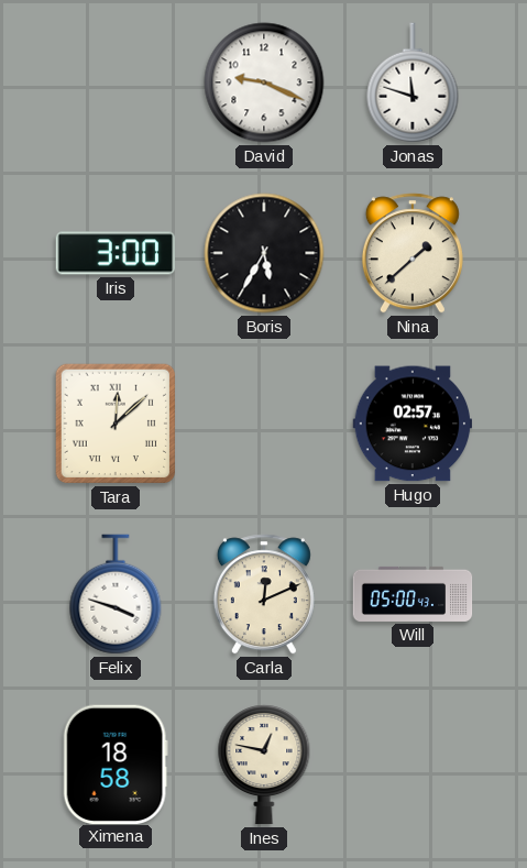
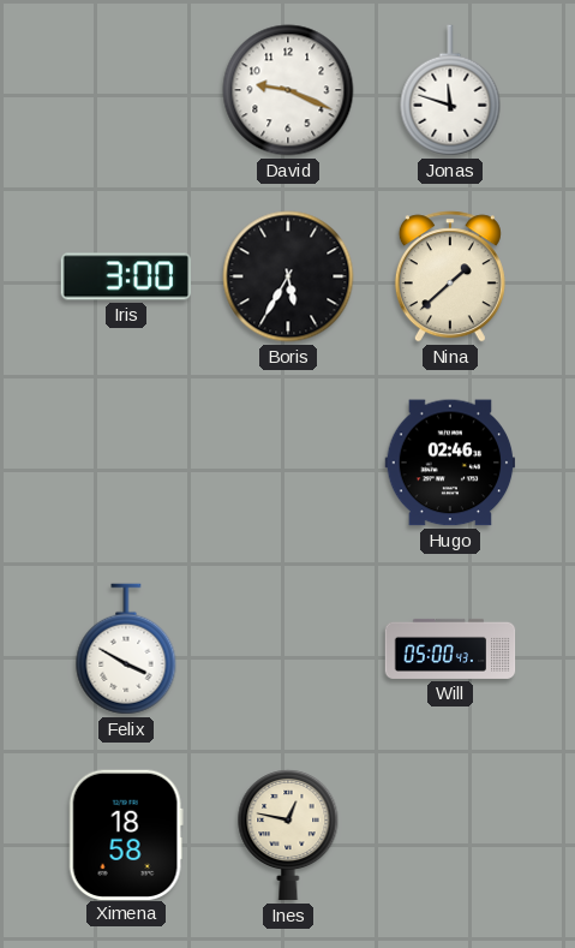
Tara: 12:08 -> none
Hugo: 02:57 -> 02:46
Felix: 3:48 -> 3:50
Carla: 12:11 -> none
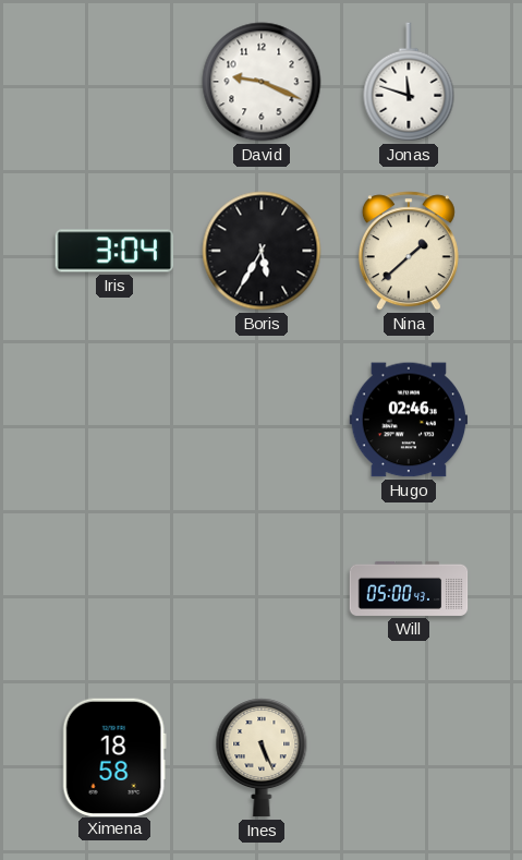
Iris: 3:00 -> 3:04
Felix: 3:50 -> none
Ines: 12:47 -> 5:26
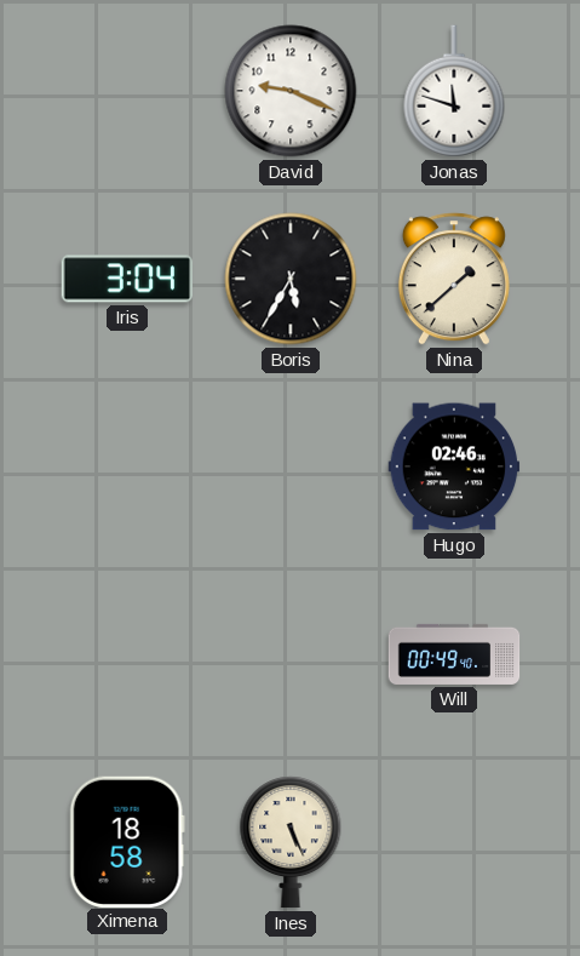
Will: 05:00 -> 00:49
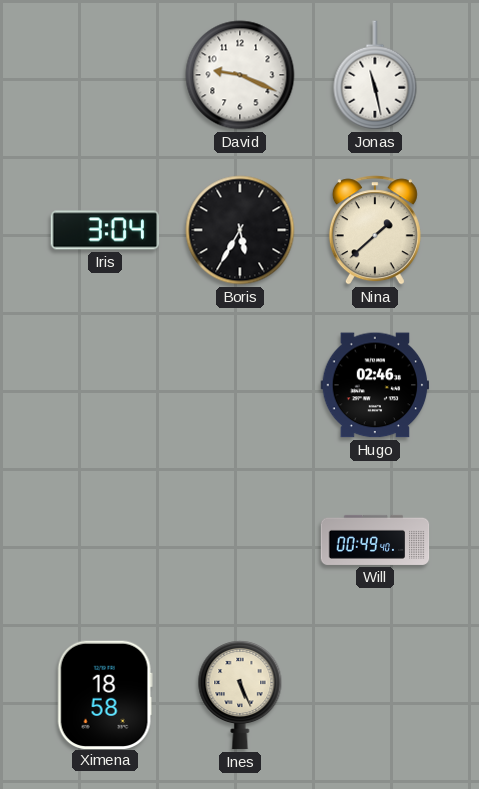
Jonas: 11:48 -> 11:28
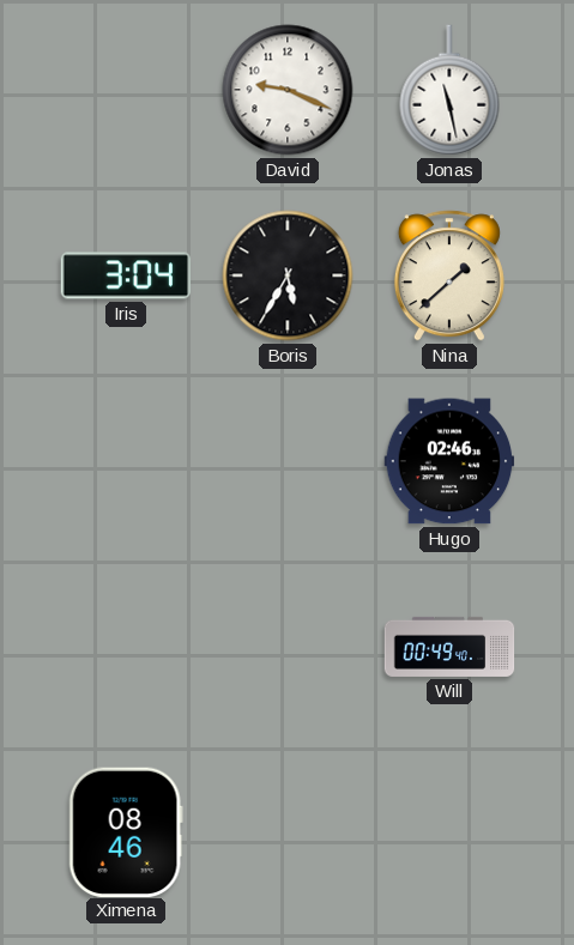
Ximena: 18:58 -> 08:46
Ines: 5:26 -> none
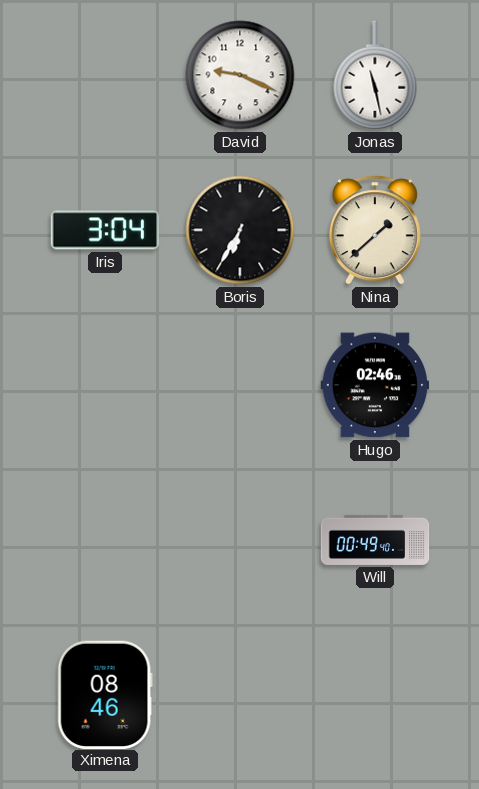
Boris: 5:35 -> 6:35
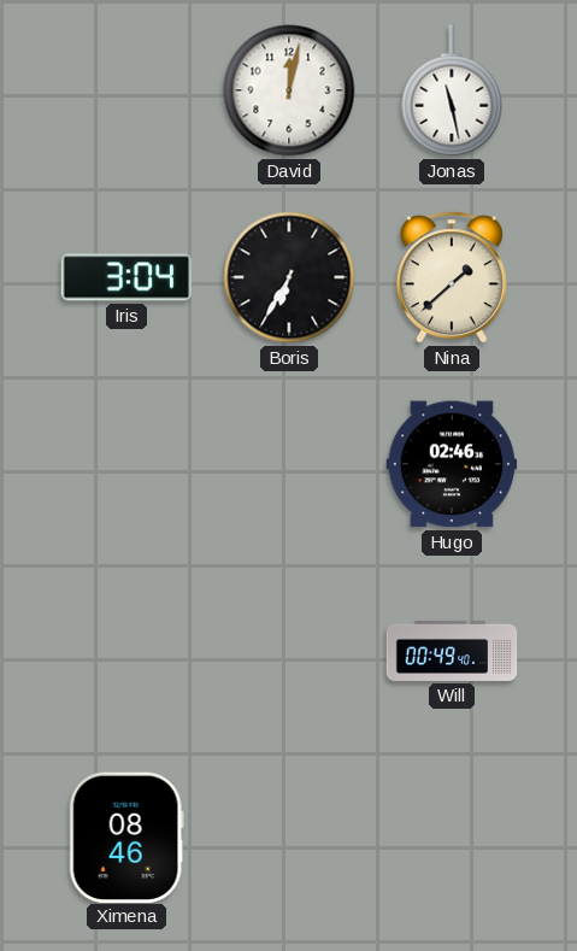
David: 9:19 -> 12:02
